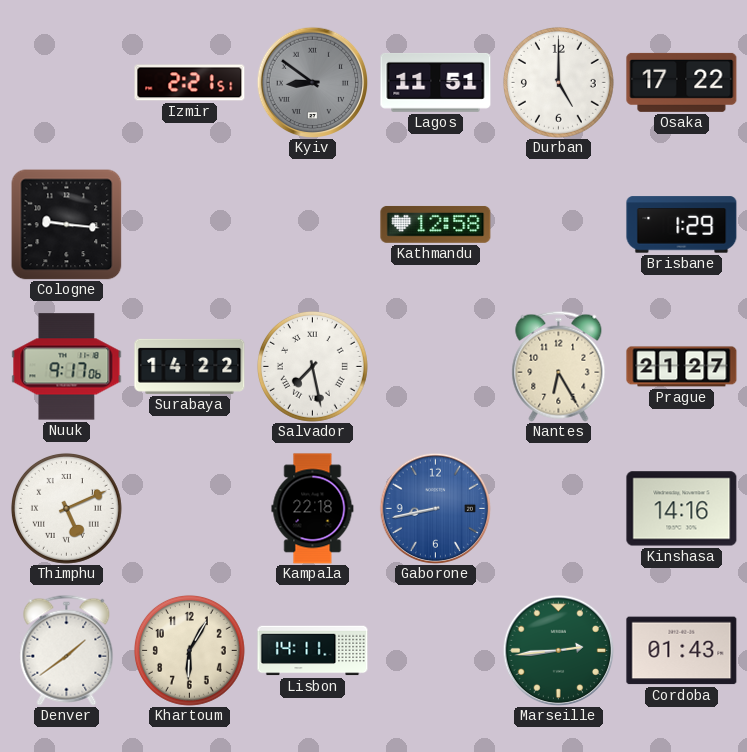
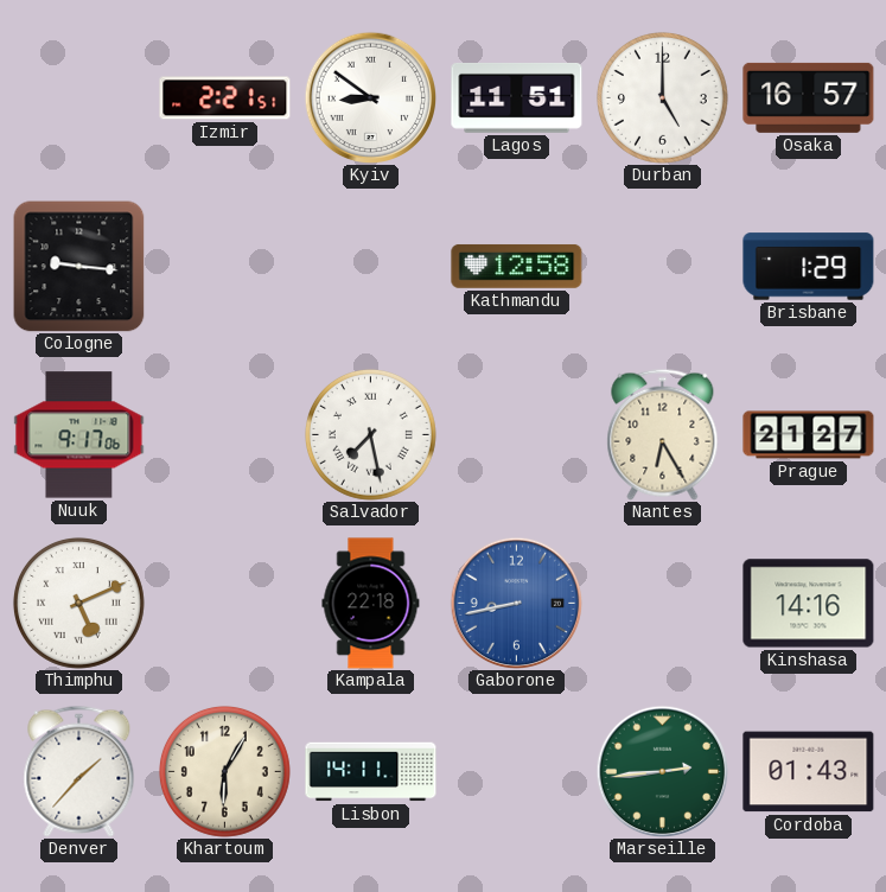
Kyiv dial: grey -> white
Osaka: 17:22 -> 16:57
Surabaya: 14:22 -> none
Denver: 1:39 -> 1:37
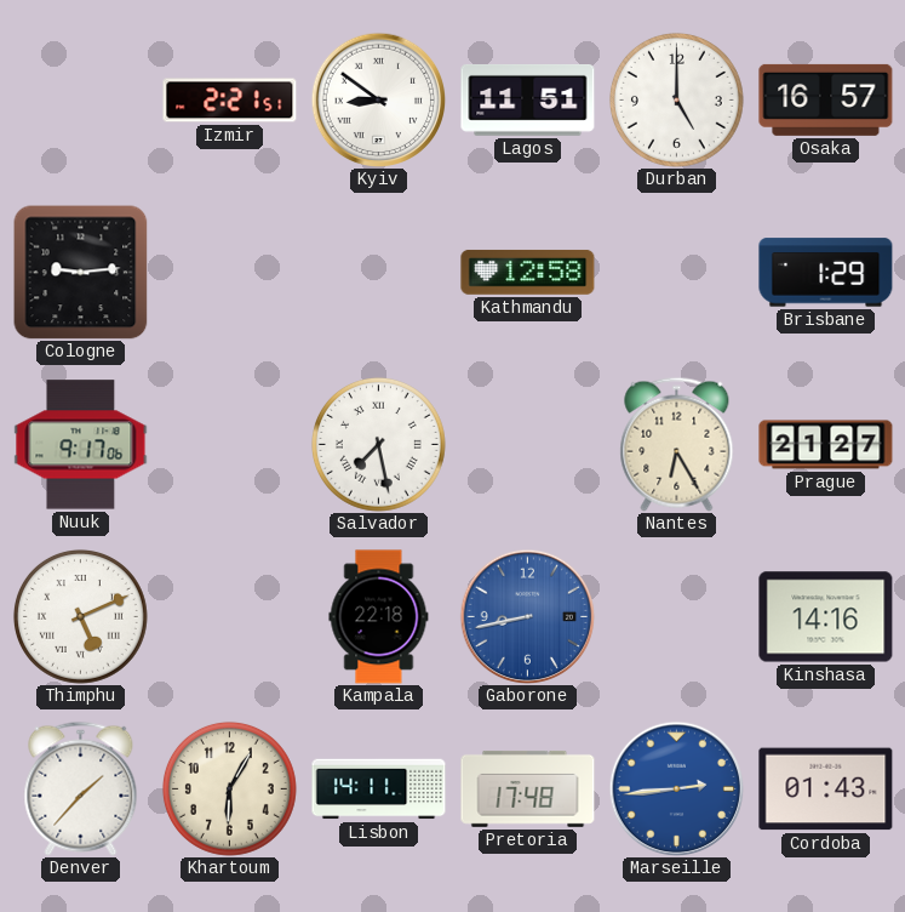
Cologne: 9:16 -> 9:14
Pretoria: none -> 17:48
Marseille dial: green -> blue
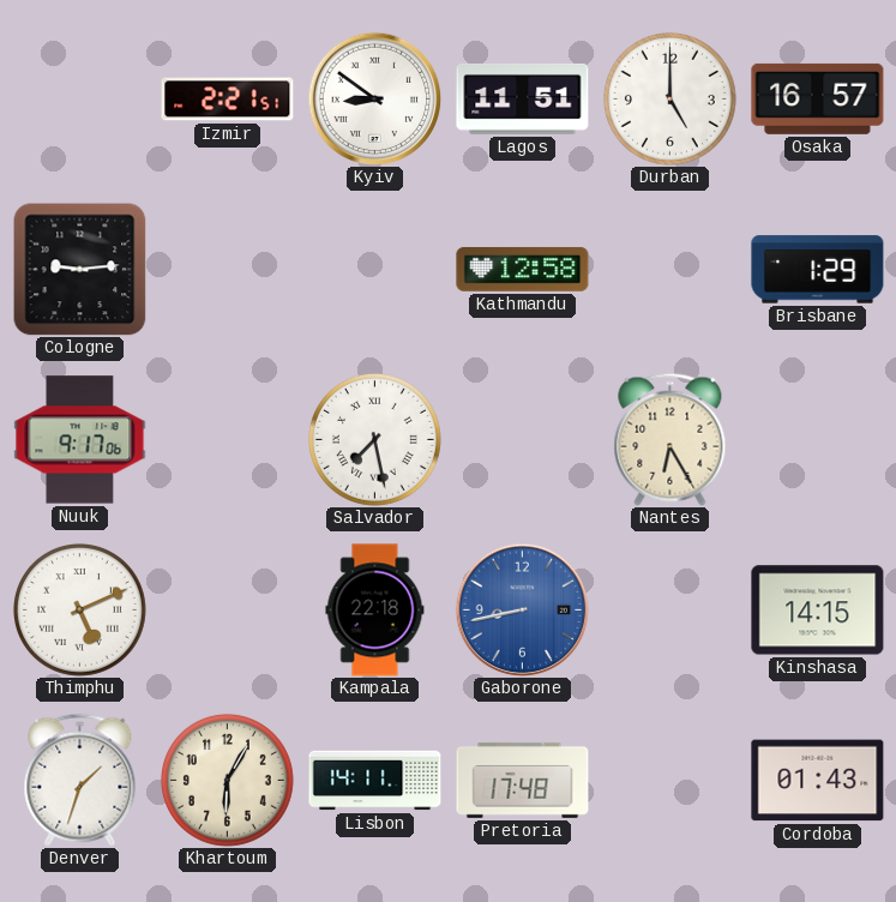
Prague: 21:27 -> none
Kinshasa: 14:16 -> 14:15
Denver: 1:37 -> 1:33
Marseille: 2:44 -> none
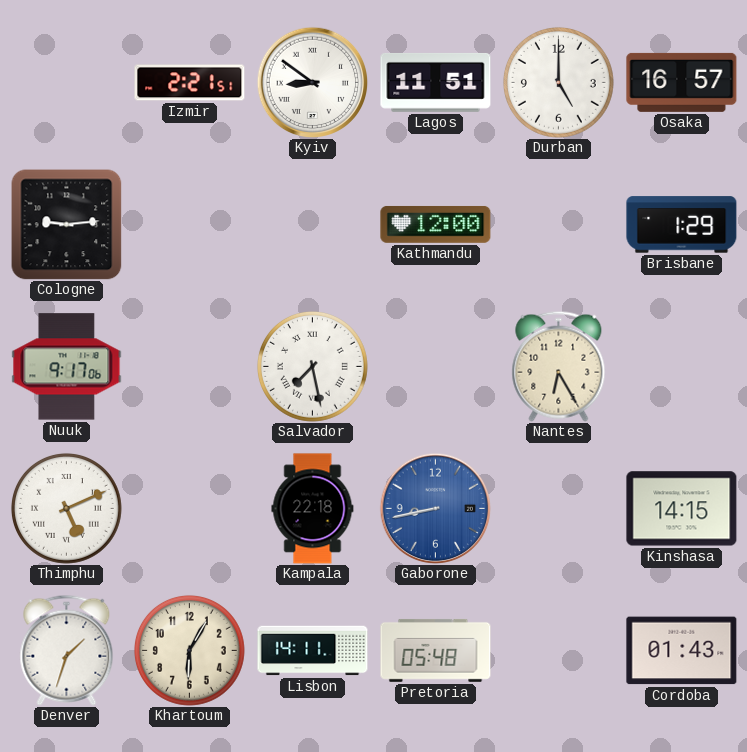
Kathmandu: 12:58 -> 12:00
Pretoria: 17:48 -> 05:48
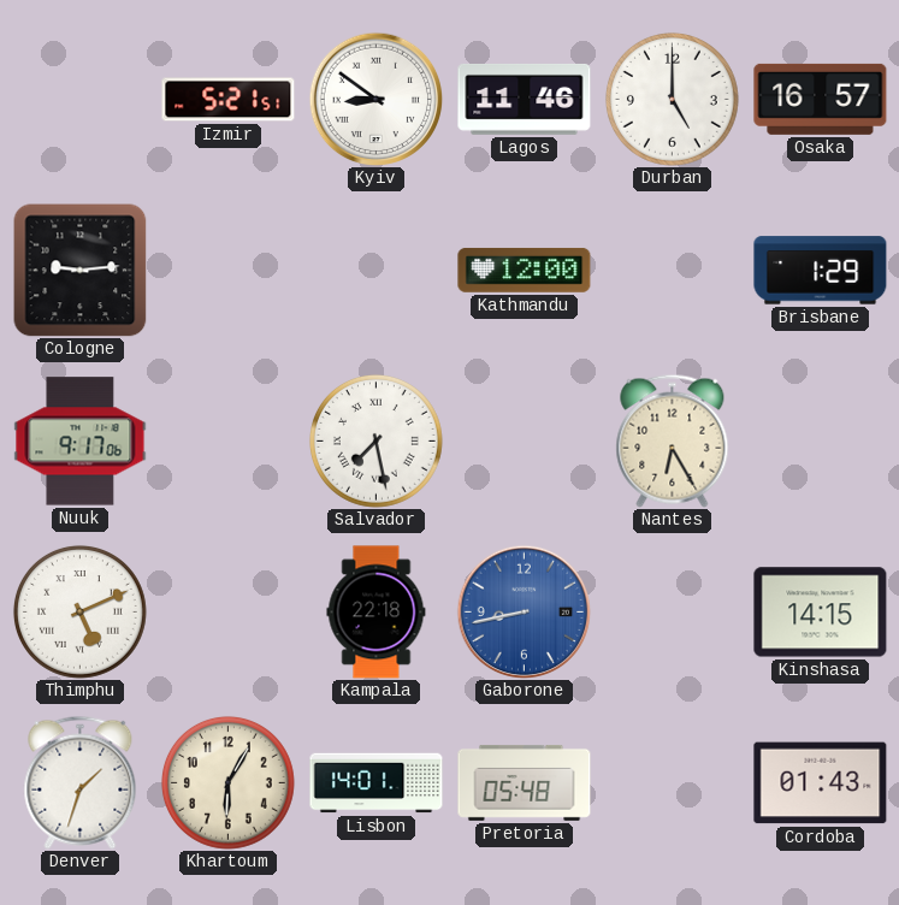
Izmir: 2:21 -> 5:21
Lagos: 11:51 -> 11:46
Lisbon: 14:11 -> 14:01
